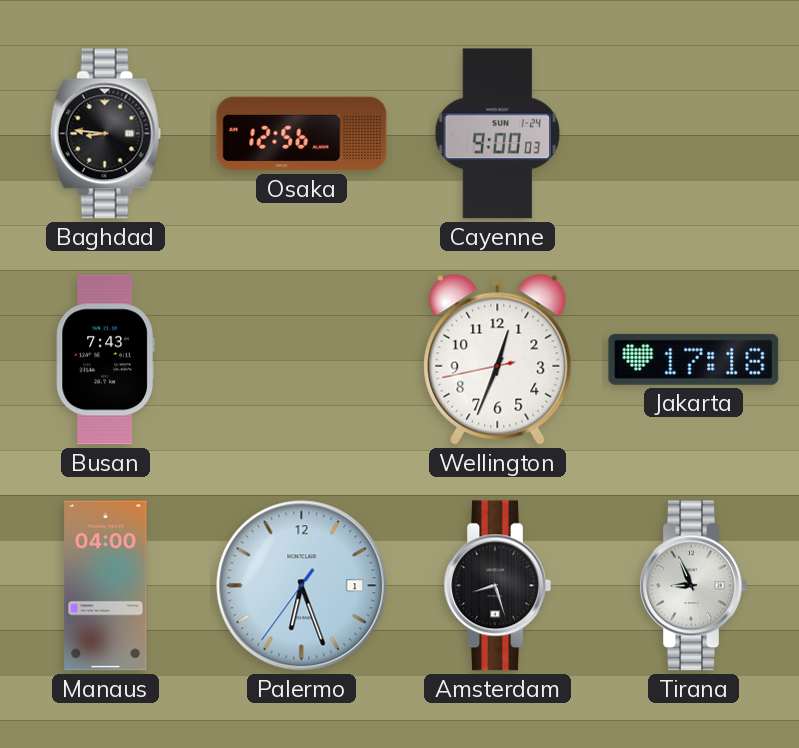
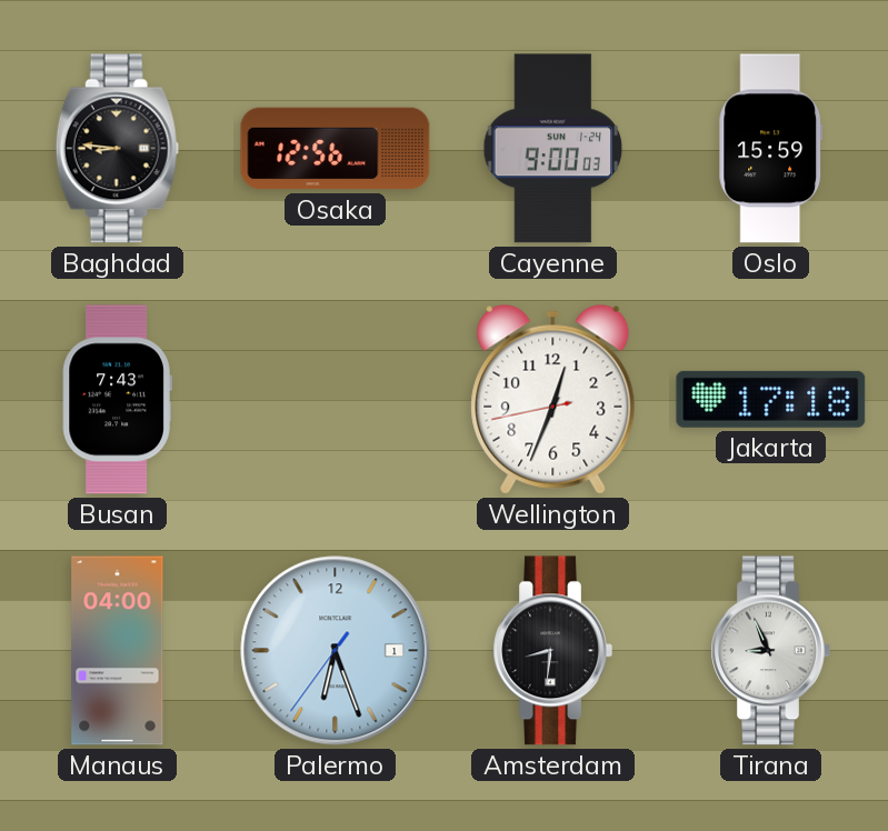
Oslo: none -> 15:59
Amsterdam: 8:27 -> 8:31
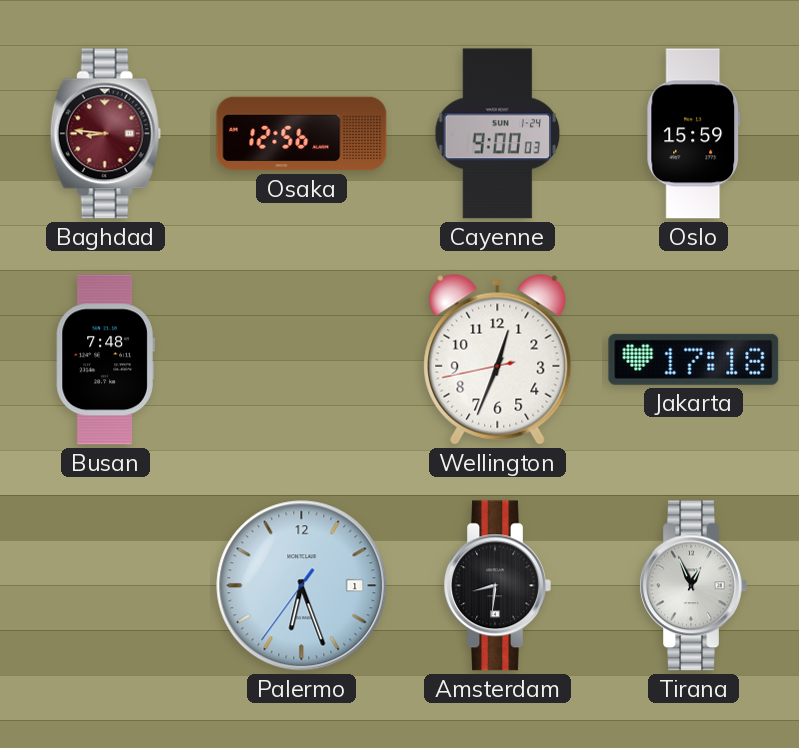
Baghdad dial: black -> burgundy
Busan: 7:43 -> 7:48
Manaus: 04:00 -> none
Tirana: 8:56 -> 12:56
